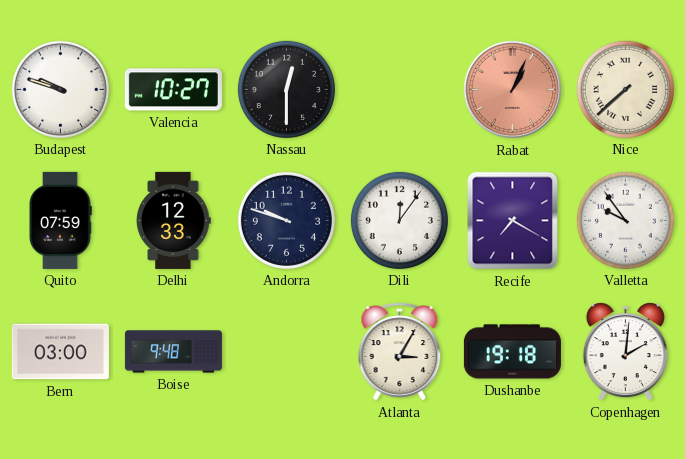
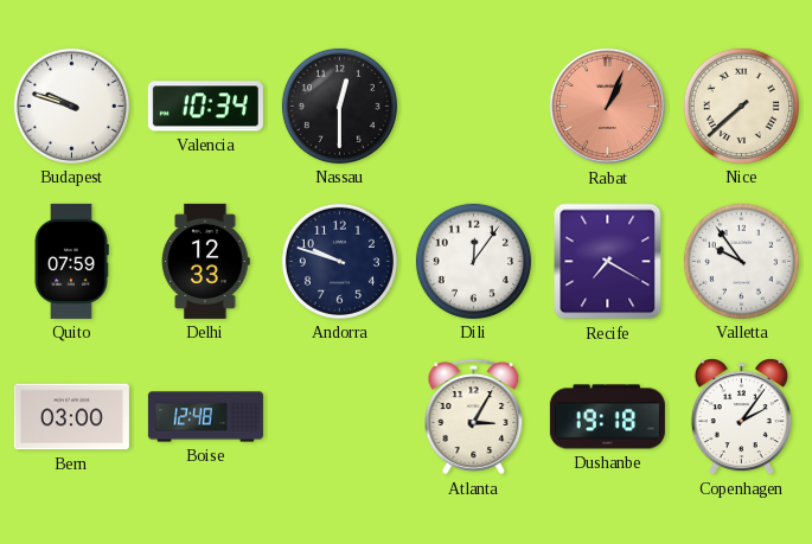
Valencia: 10:27 -> 10:34
Boise: 9:48 -> 12:48
Copenhagen: 2:01 -> 2:06
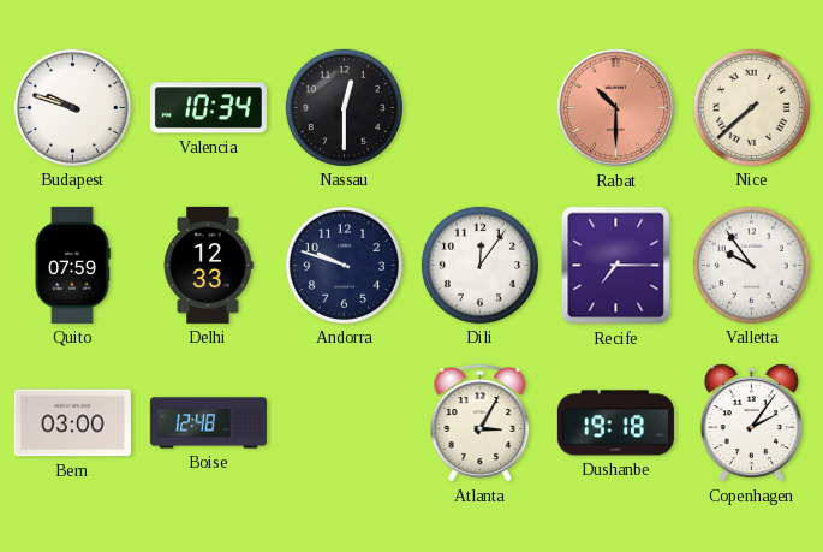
Rabat: 1:04 -> 10:30
Recife: 7:20 -> 7:15
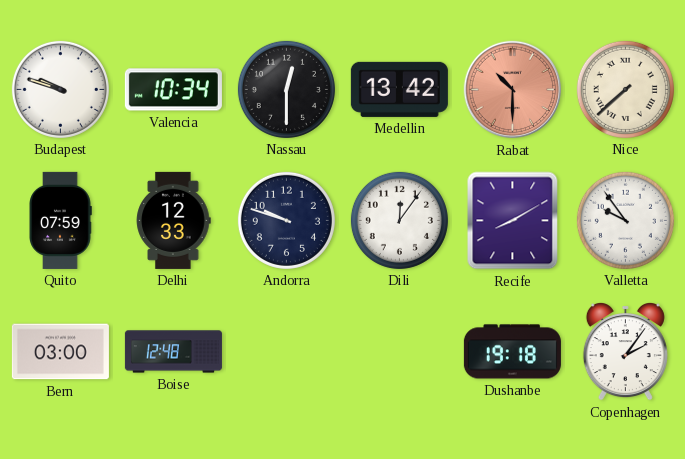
Medellin: none -> 13:42
Recife: 7:15 -> 8:10
Atlanta: 3:05 -> none
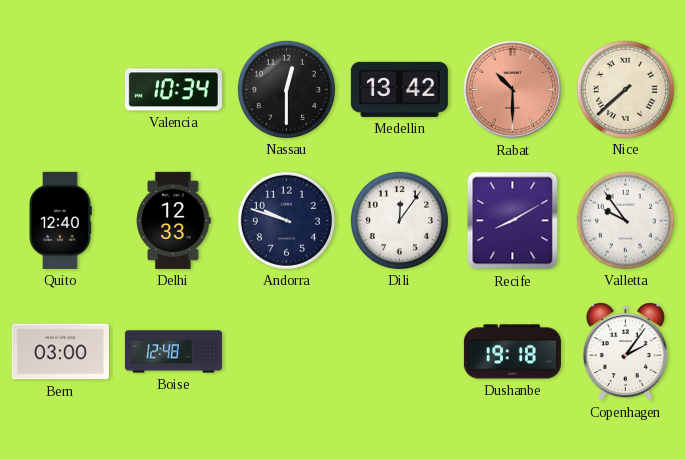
Budapest: 9:48 -> none
Quito: 07:59 -> 12:40
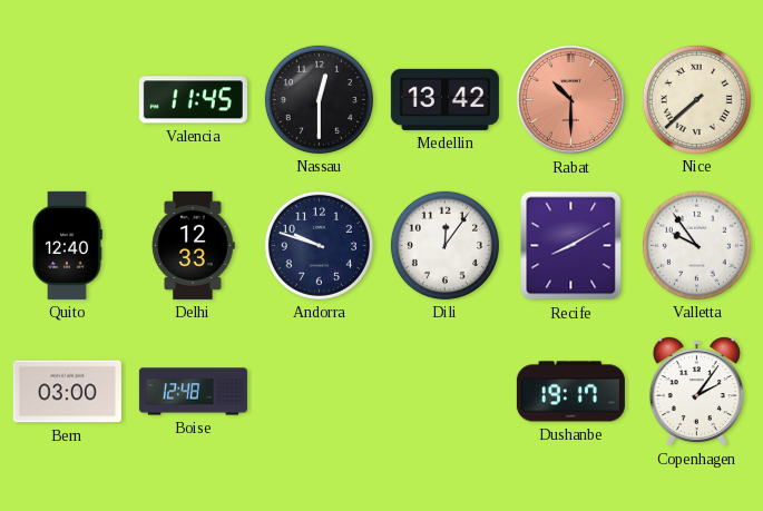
Valencia: 10:34 -> 11:45
Dushanbe: 19:18 -> 19:17
